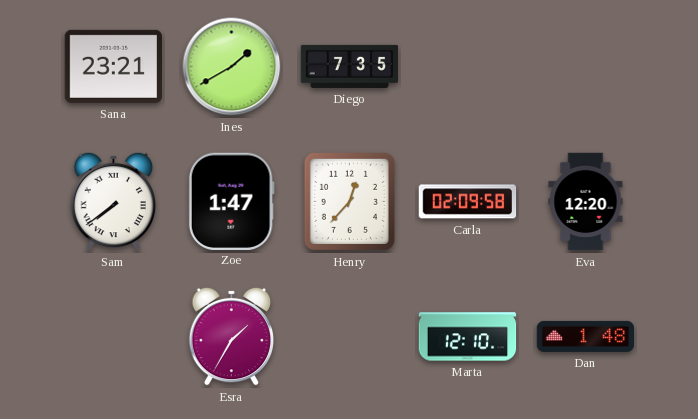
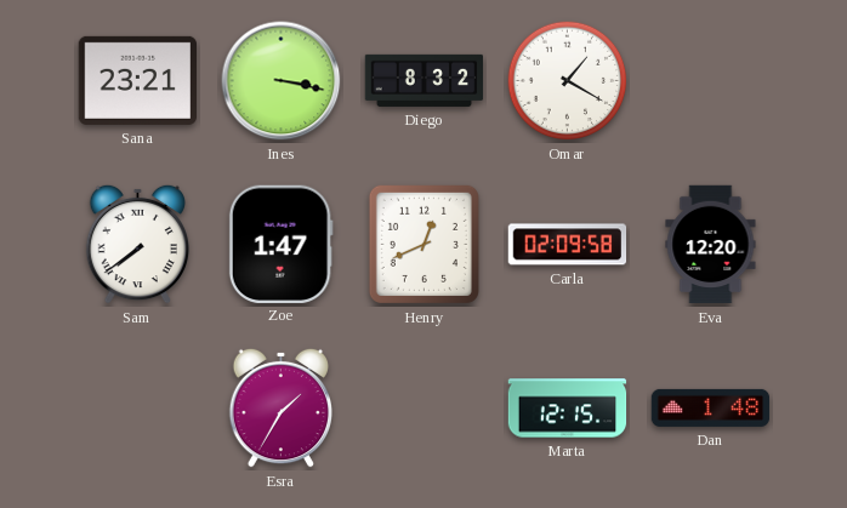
Ines: 1:40 -> 3:17
Diego: 7:35 -> 8:32
Omar: none -> 1:20
Henry: 12:37 -> 12:41
Marta: 12:10 -> 12:15
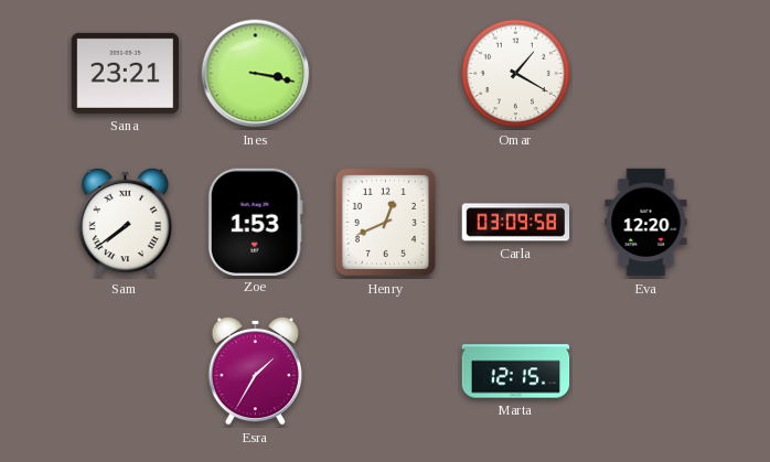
Diego: 8:32 -> none
Zoe: 1:47 -> 1:53
Carla: 02:09 -> 03:09
Dan: 1:48 -> none
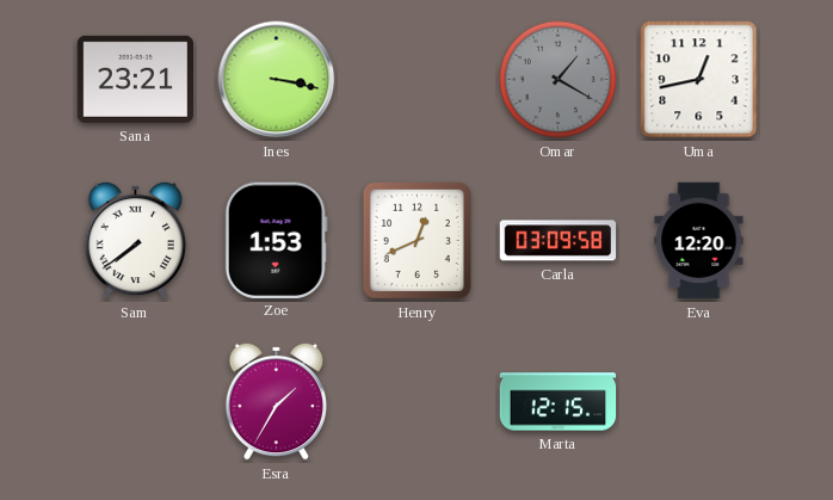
Omar dial: white -> grey
Uma: none -> 12:43
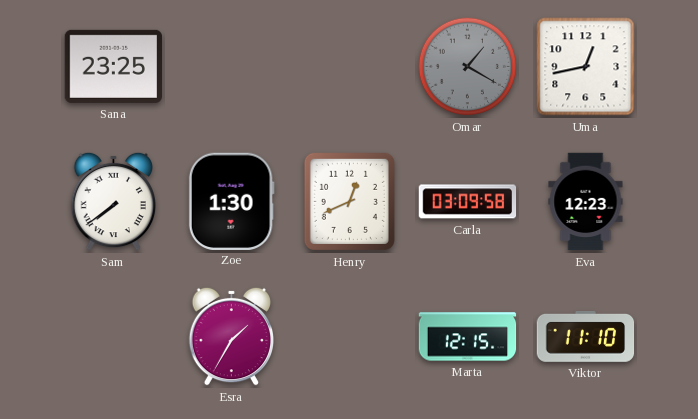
Sana: 23:21 -> 23:25
Ines: 3:17 -> none
Zoe: 1:53 -> 1:30
Eva: 12:20 -> 12:23
Viktor: none -> 11:10
